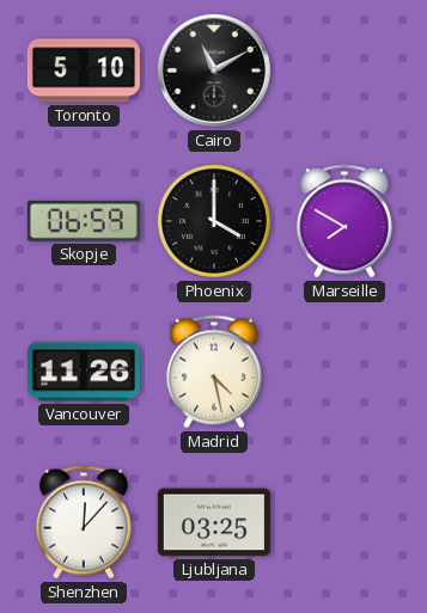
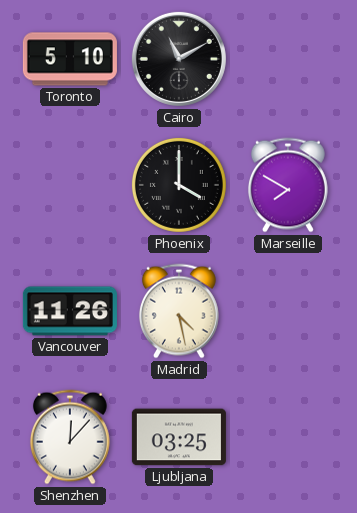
Skopje: 06:59 -> none
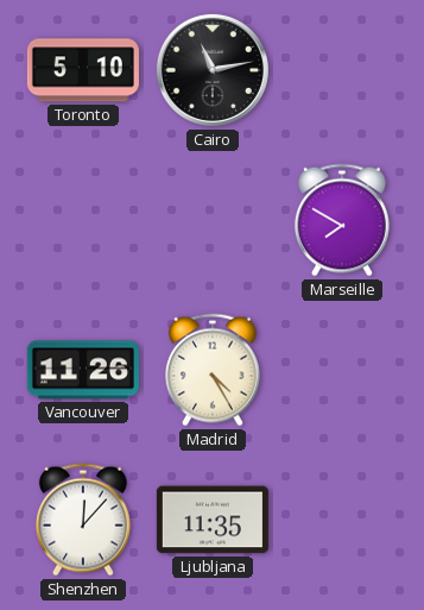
Cairo: 11:10 -> 11:13
Phoenix: 4:00 -> none
Madrid: 4:28 -> 4:25
Ljubljana: 03:25 -> 11:35
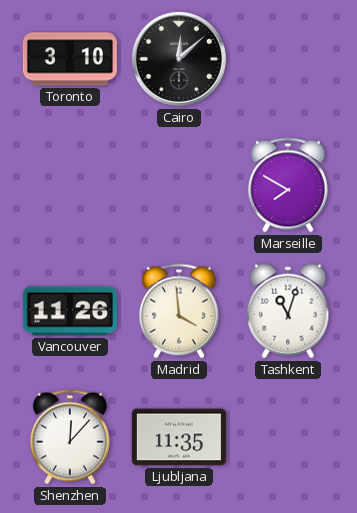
Toronto: 5:10 -> 3:10
Cairo: 11:13 -> 12:08
Madrid: 4:25 -> 3:59
Tashkent: none -> 11:03
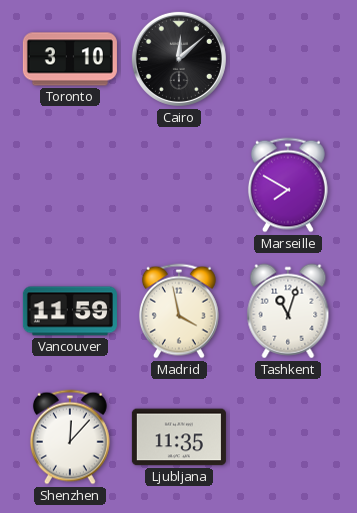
Vancouver: 11:26 -> 11:59
Madrid: 3:59 -> 3:58
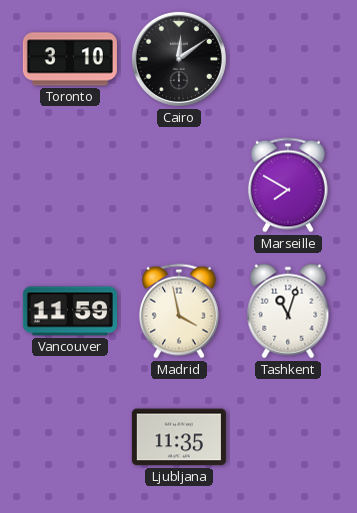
Cairo: 12:08 -> 12:09
Shenzhen: 12:07 -> none
